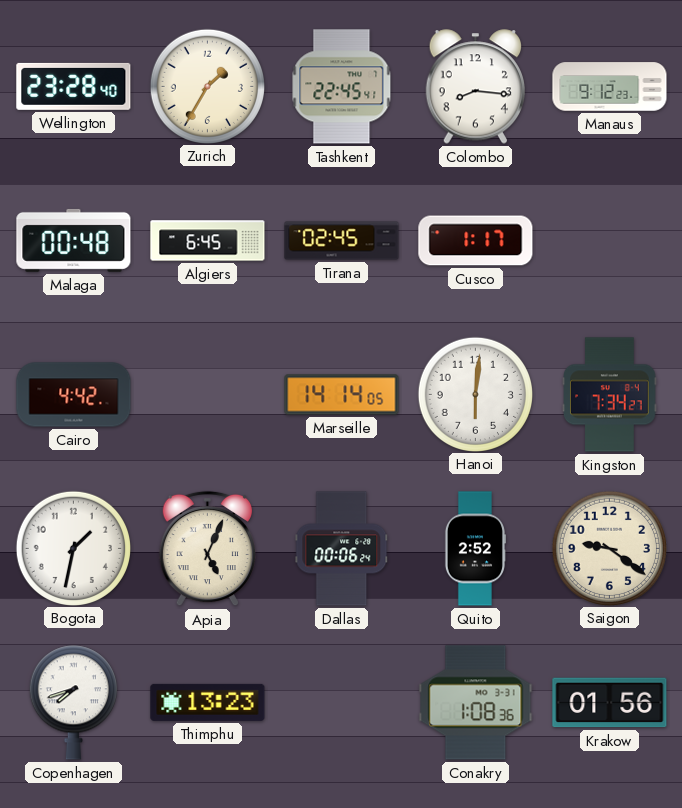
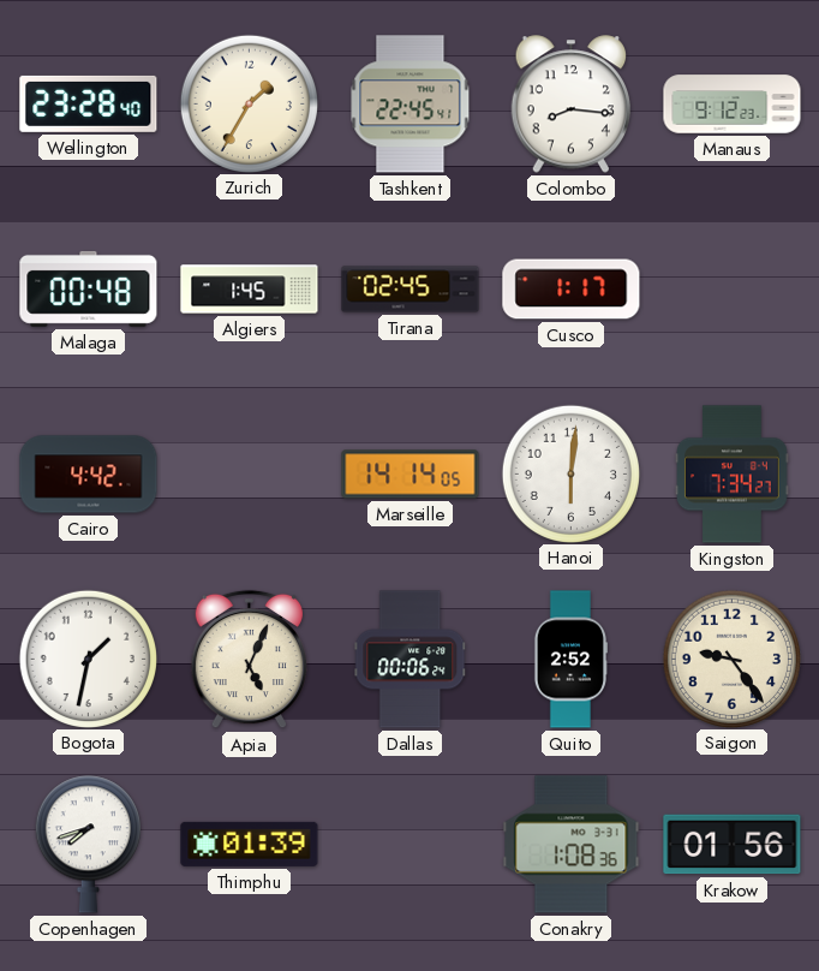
Algiers: 6:45 -> 1:45
Saigon: 9:21 -> 9:24
Thimphu: 13:23 -> 01:39
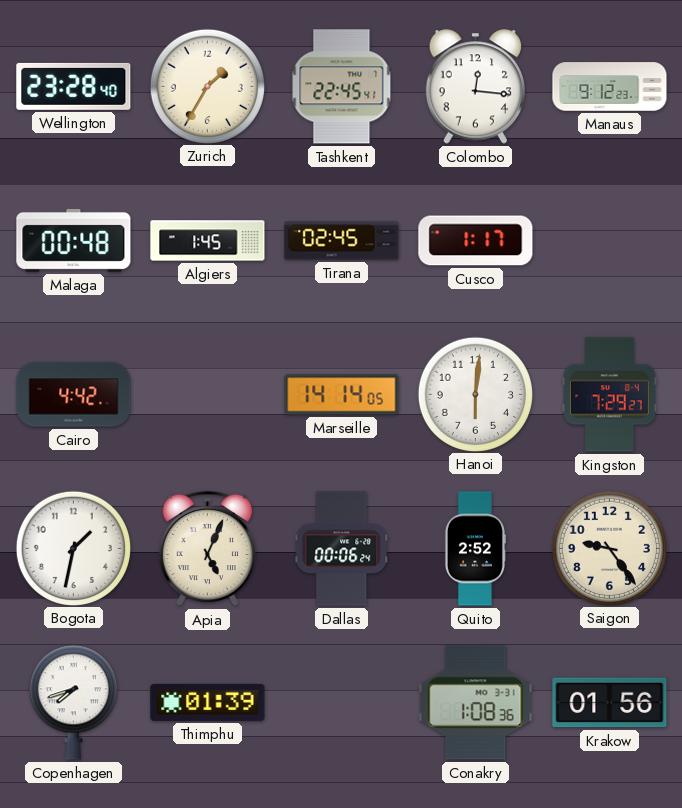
Colombo: 8:16 -> 12:16
Kingston: 7:34 -> 7:29
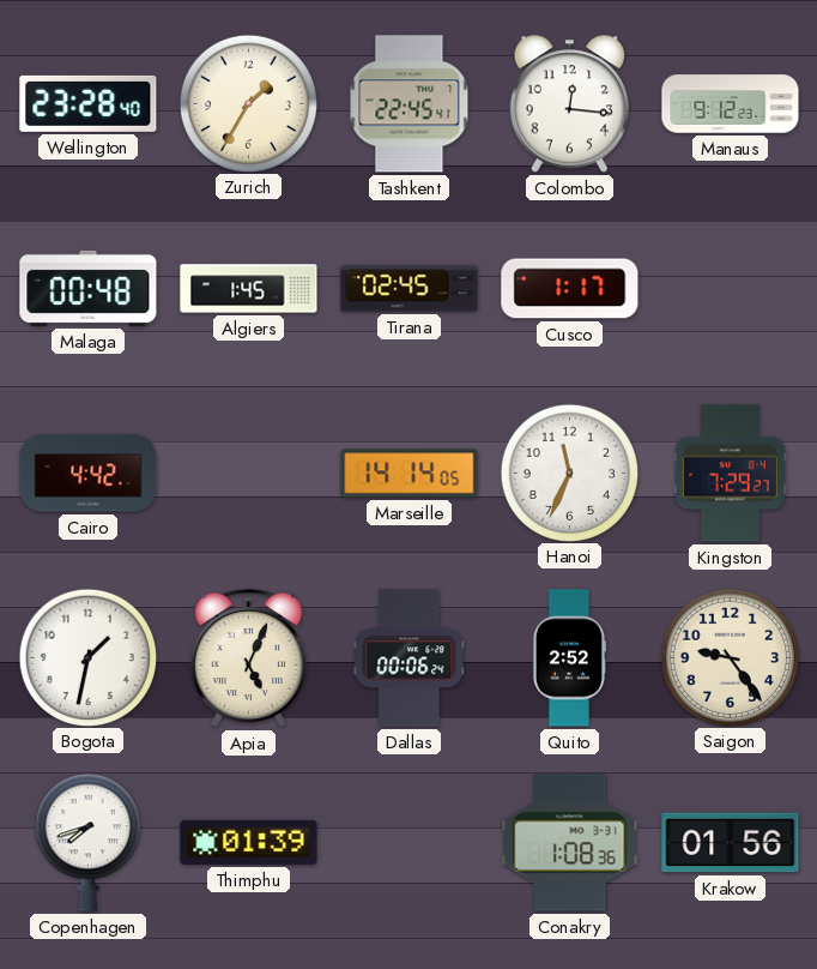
Hanoi: 6:01 -> 11:34
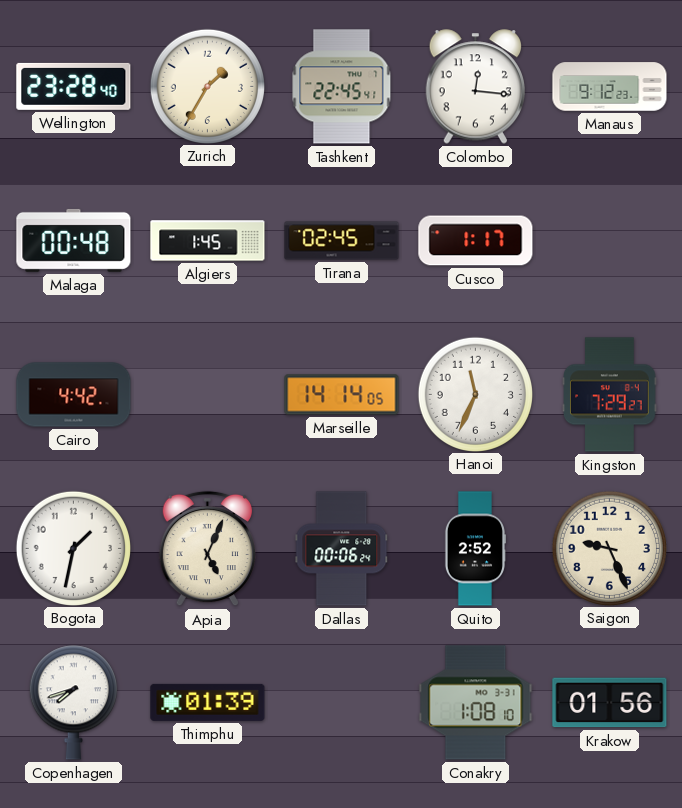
Saigon: 9:24 -> 9:26
Conakry: 1:08:36 -> 1:08:10
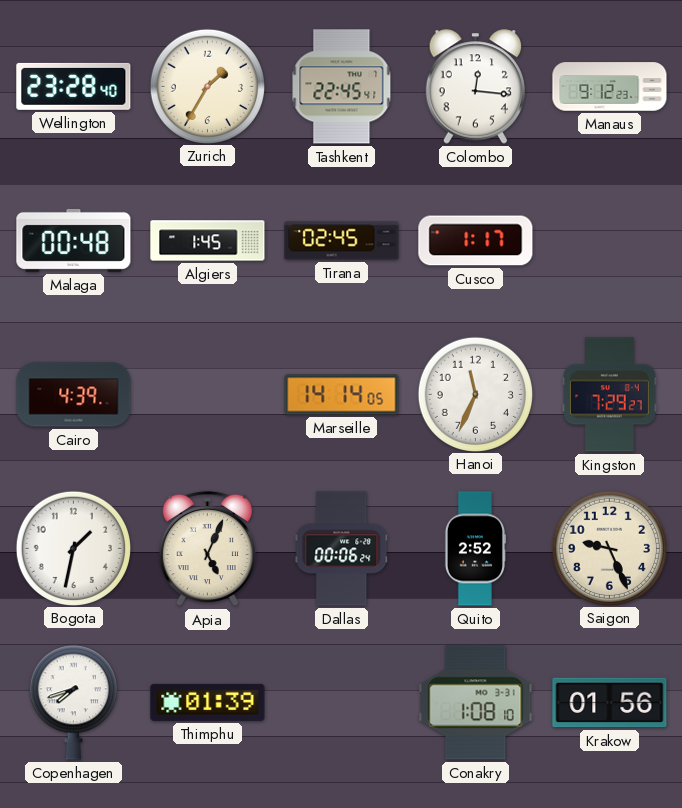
Cairo: 4:42 -> 4:39
